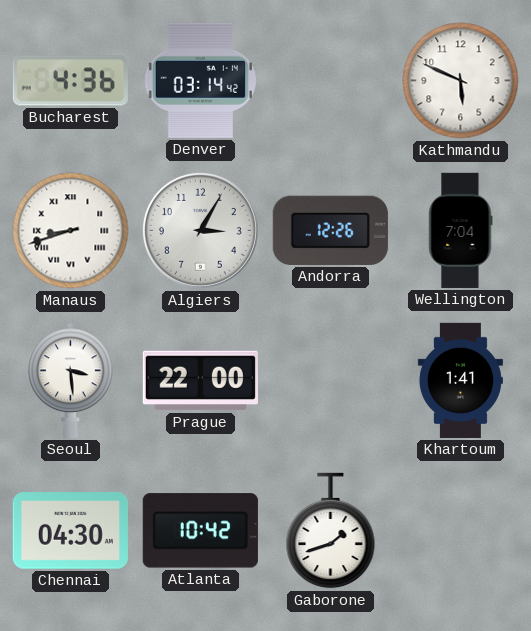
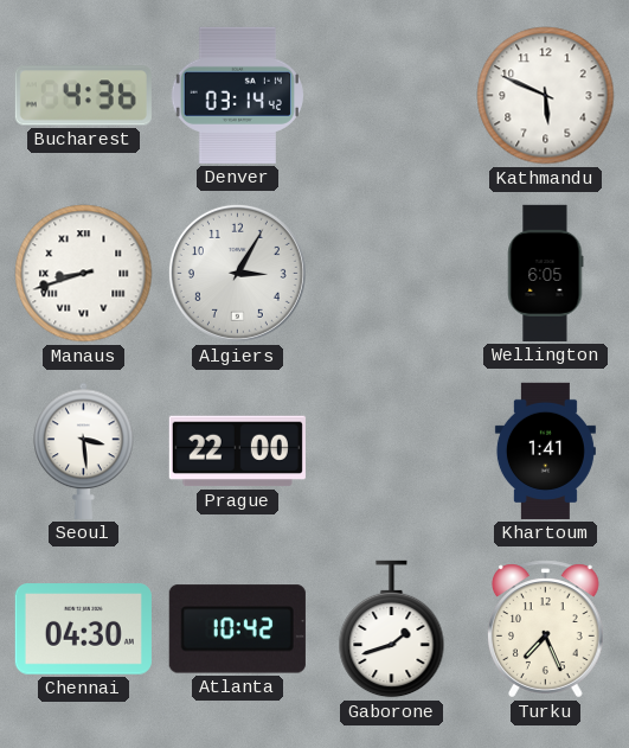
Andorra: 12:26 -> none
Wellington: 7:04 -> 6:05
Turku: none -> 7:26
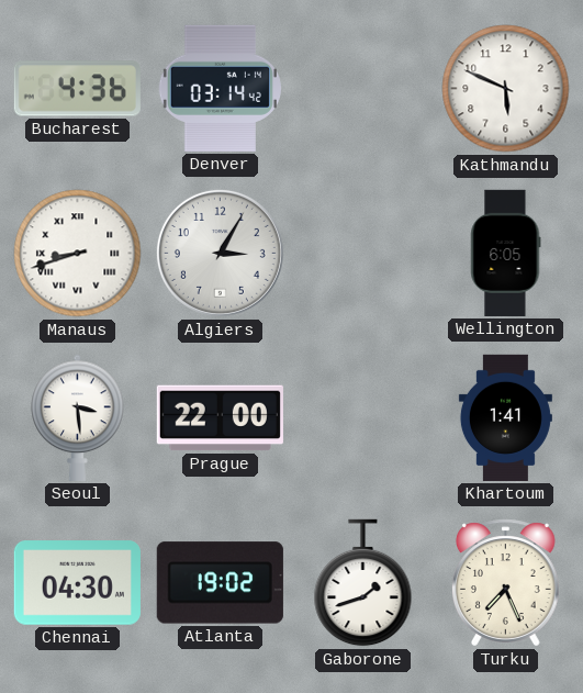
Atlanta: 10:42 -> 19:02
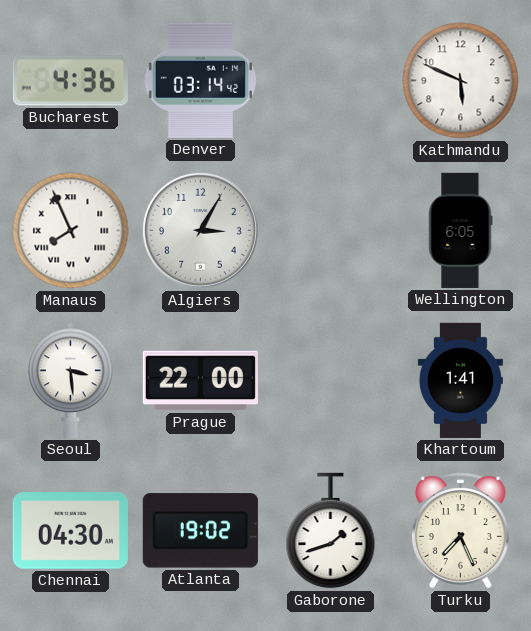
Manaus: 8:42 -> 7:56
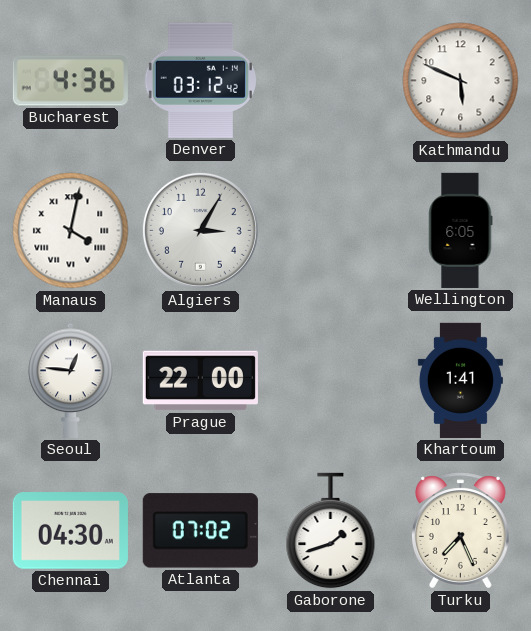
Denver: 03:14 -> 03:12
Manaus: 7:56 -> 4:02
Seoul: 3:29 -> 12:46
Atlanta: 19:02 -> 07:02
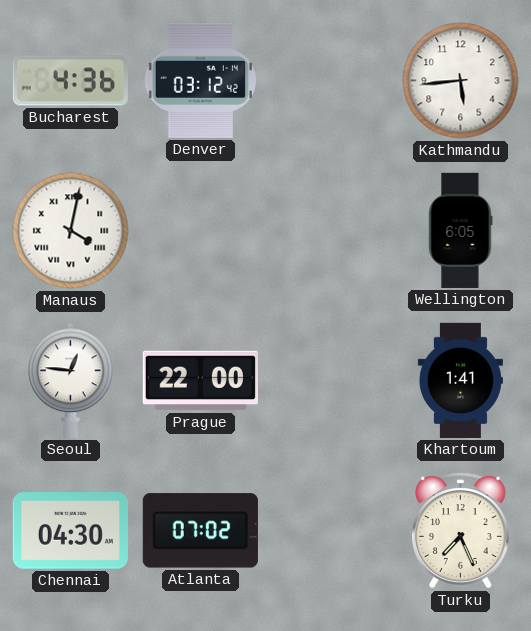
Kathmandu: 5:49 -> 5:44
Algiers: 3:05 -> none
Gaborone: 1:42 -> none
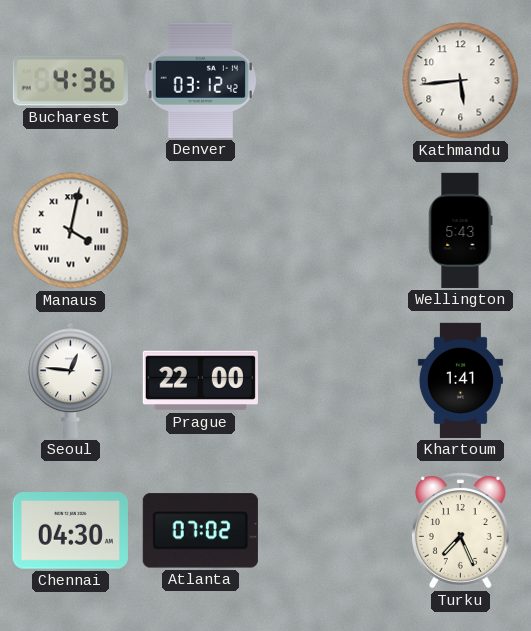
Wellington: 6:05 -> 5:43
